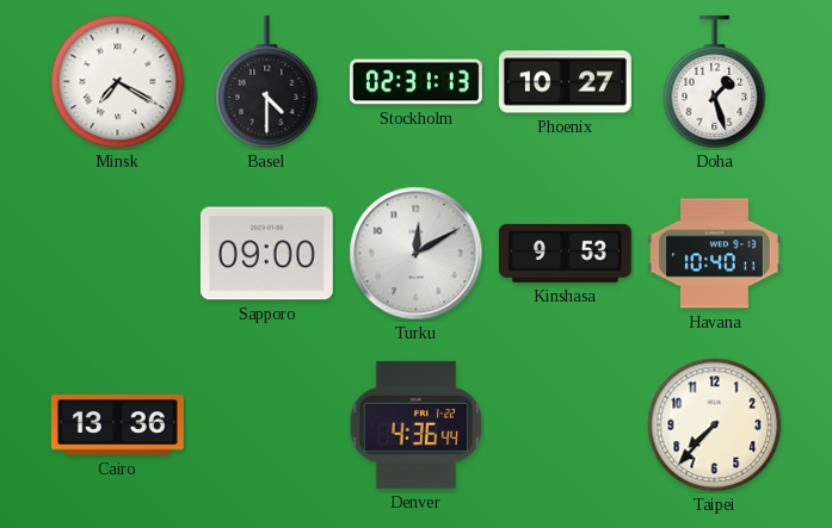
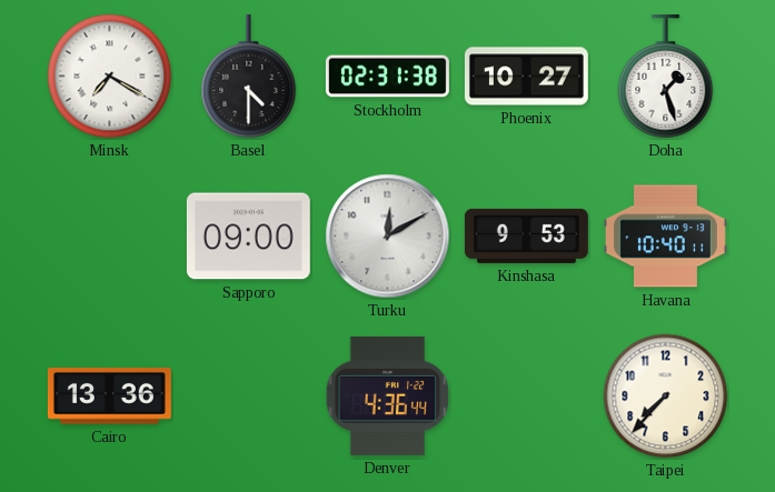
Stockholm: 02:31:13 -> 02:31:38
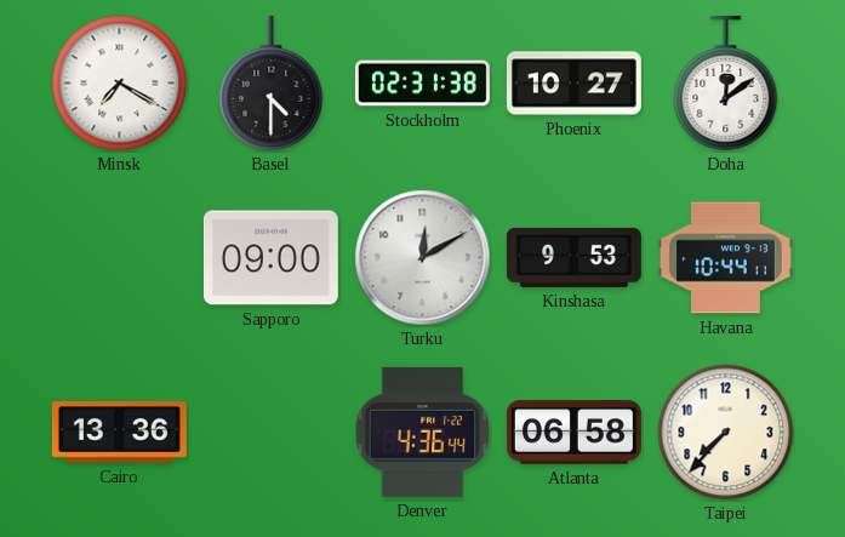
Doha: 1:27 -> 12:09
Havana: 10:40 -> 10:44
Atlanta: none -> 06:58
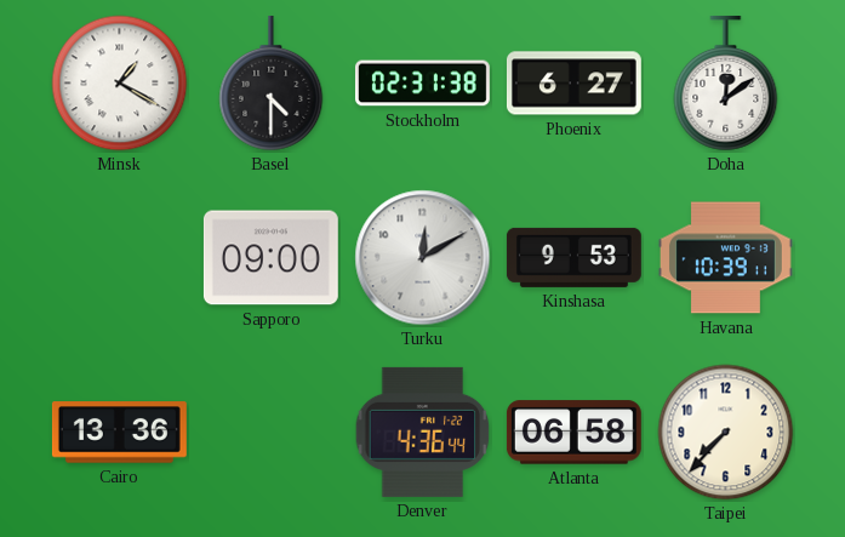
Minsk: 7:20 -> 1:20
Phoenix: 10:27 -> 6:27
Havana: 10:44 -> 10:39
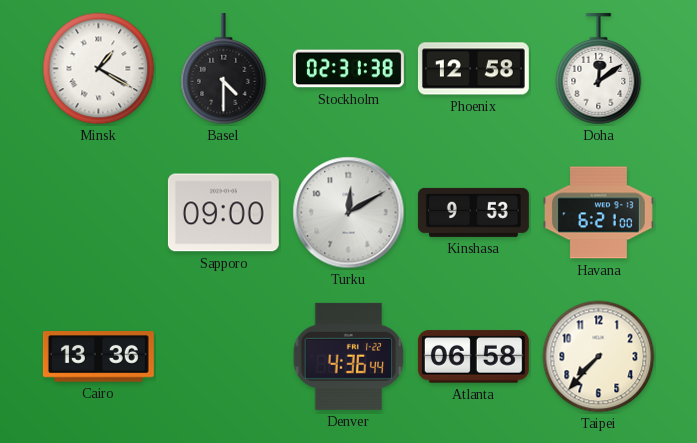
Phoenix: 6:27 -> 12:58
Havana: 10:39 -> 6:21
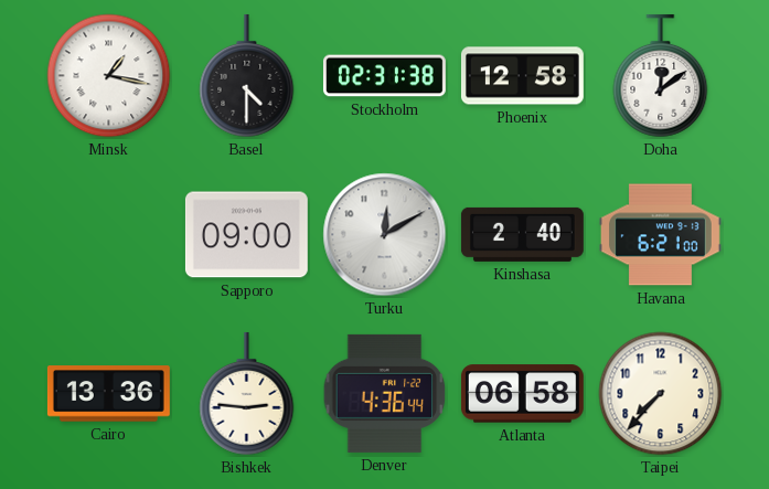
Minsk: 1:20 -> 1:17
Kinshasa: 9:53 -> 2:40
Bishkek: none -> 2:46
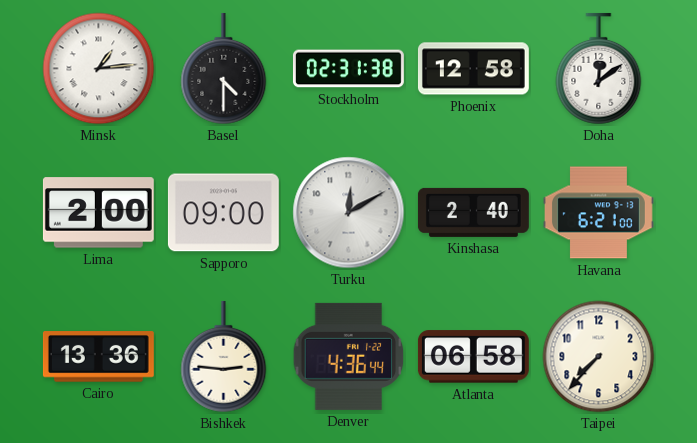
Minsk: 1:17 -> 1:14
Lima: none -> 2:00
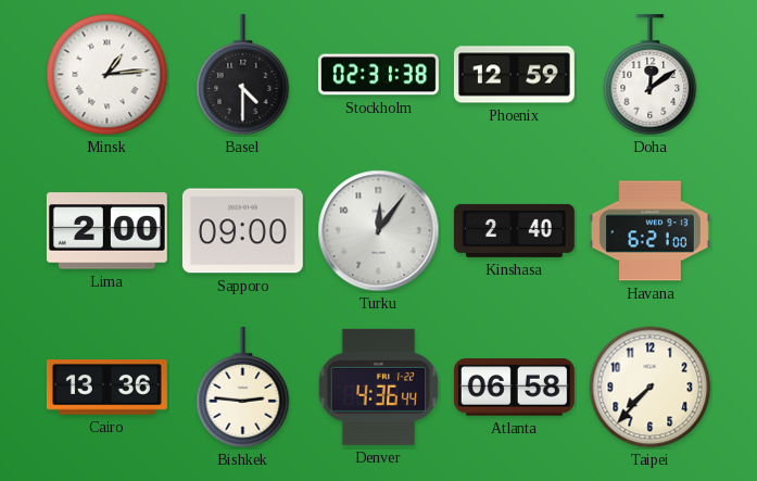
Phoenix: 12:58 -> 12:59
Turku: 12:10 -> 12:06
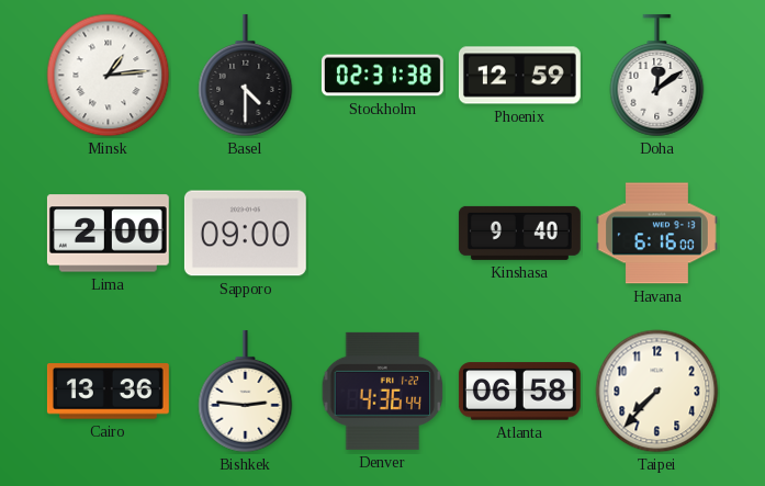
Turku: 12:06 -> none
Kinshasa: 2:40 -> 9:40
Havana: 6:21 -> 6:16
